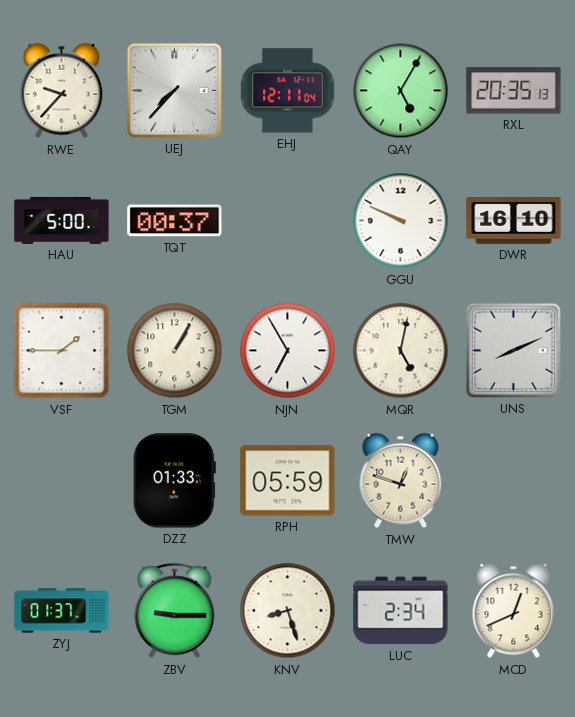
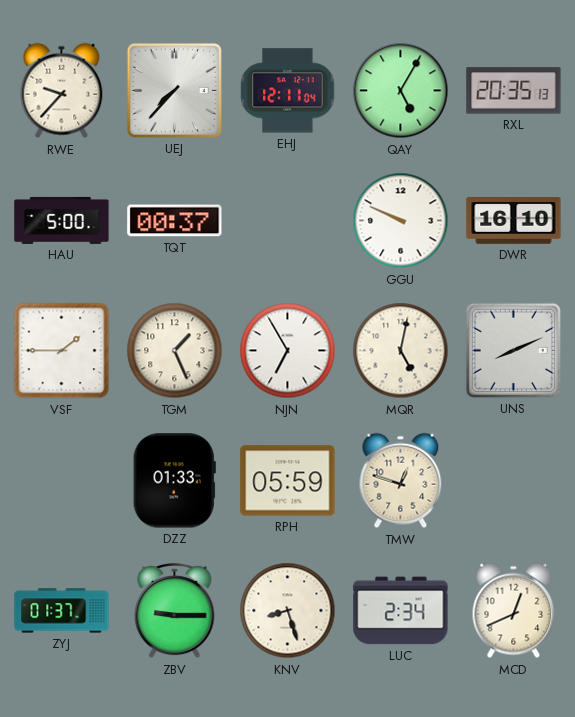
TGM: 1:05 -> 1:26
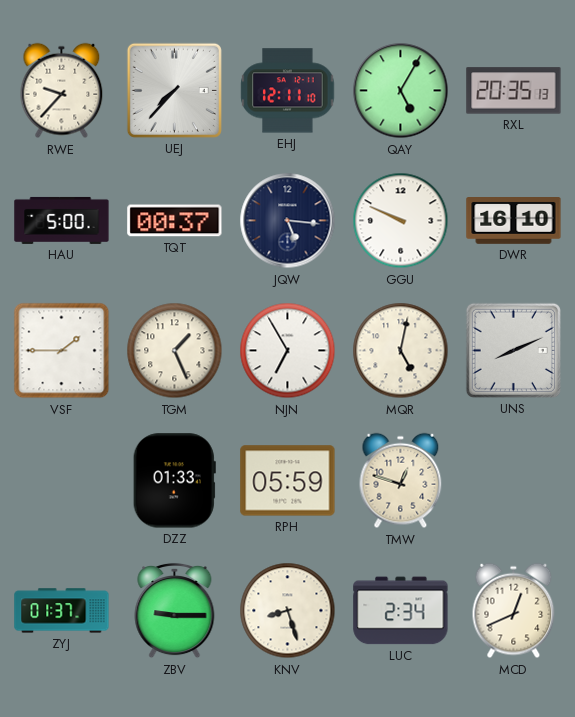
EHJ: 12:11:04 -> 12:11:10
JQW: none -> 5:16
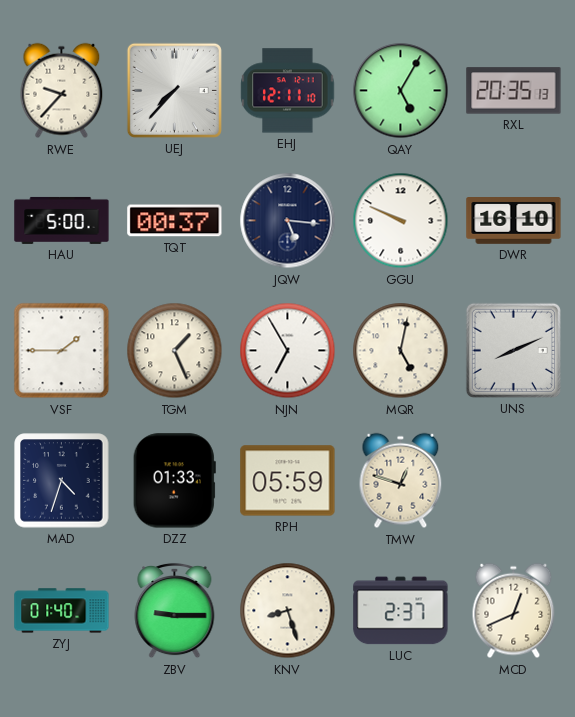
MAD: none -> 4:33
ZYJ: 01:37 -> 01:40
LUC: 2:34 -> 2:37
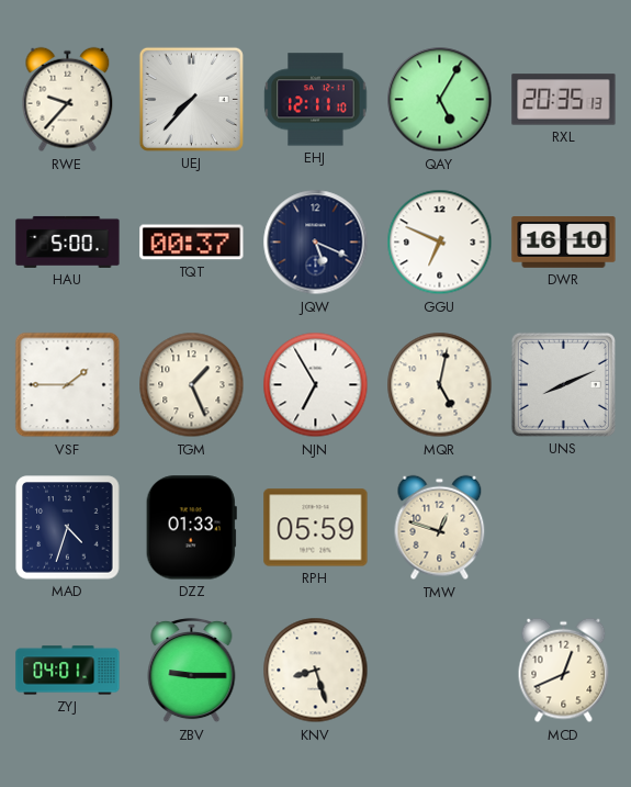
JQW: 5:16 -> 5:19
GGU: 9:49 -> 6:49
ZYJ: 01:40 -> 04:01
LUC: 2:37 -> none
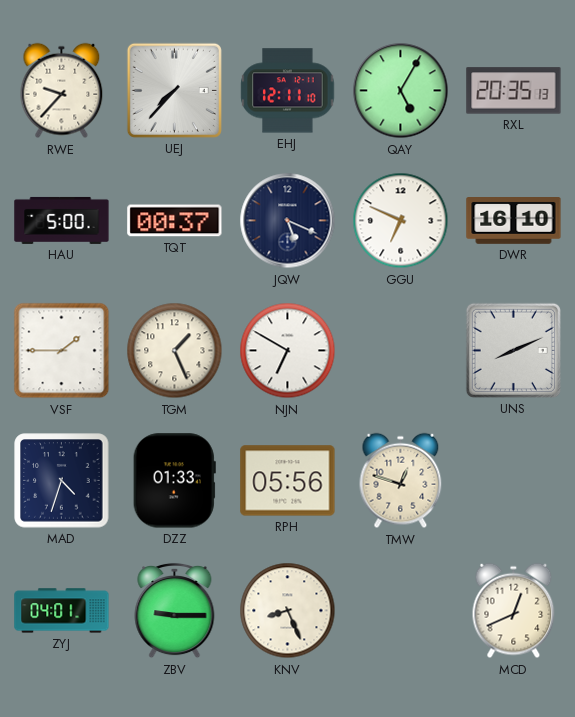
NJN: 6:55 -> 6:50
MQR: 5:02 -> none
RPH: 05:59 -> 05:56
KNV: 8:27 -> 8:26
